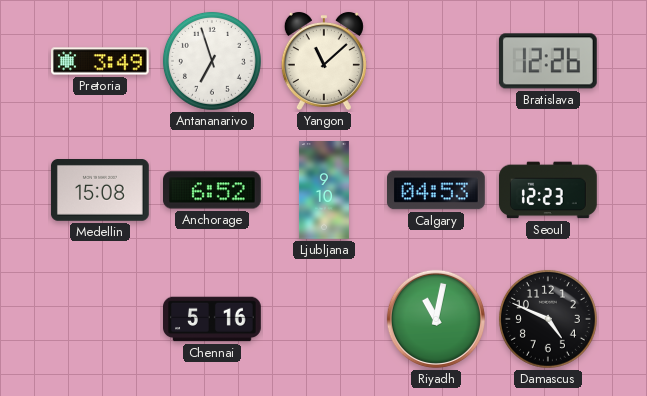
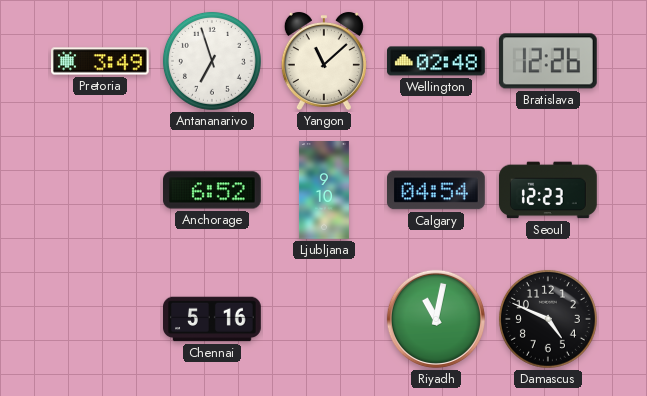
Wellington: none -> 02:48
Medellin: 15:08 -> none
Calgary: 04:53 -> 04:54
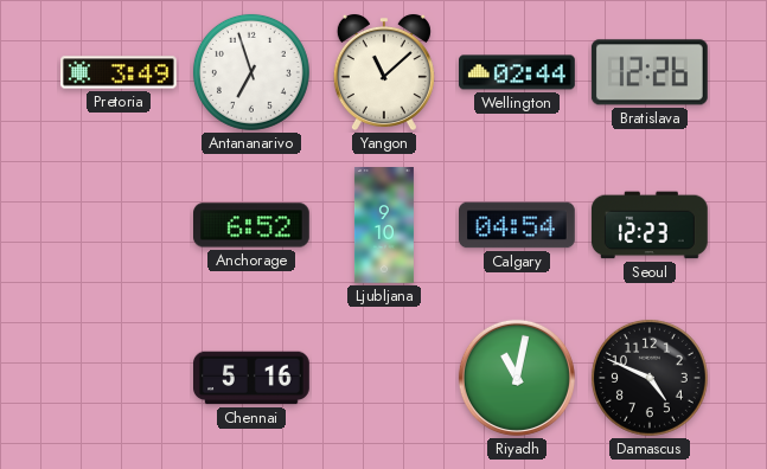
Wellington: 02:48 -> 02:44
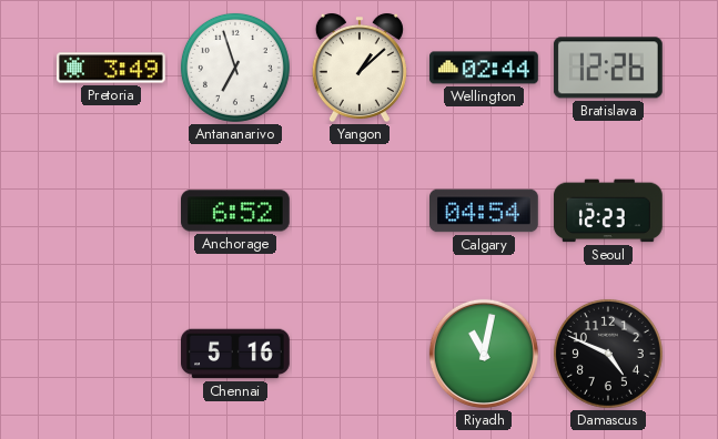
Yangon: 11:08 -> 1:08
Ljubljana: 9:10 -> none
